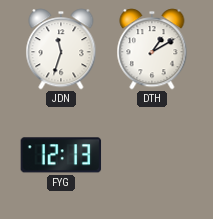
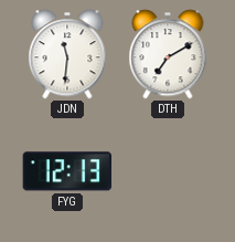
JDN: 11:33 -> 11:31
DTH: 1:10 -> 7:10
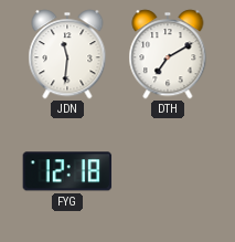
FYG: 12:13 -> 12:18
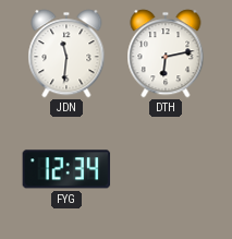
DTH: 7:10 -> 6:13
FYG: 12:18 -> 12:34
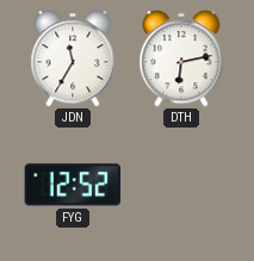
JDN: 11:31 -> 11:35
FYG: 12:34 -> 12:52
